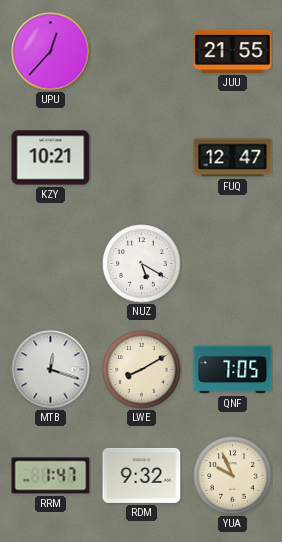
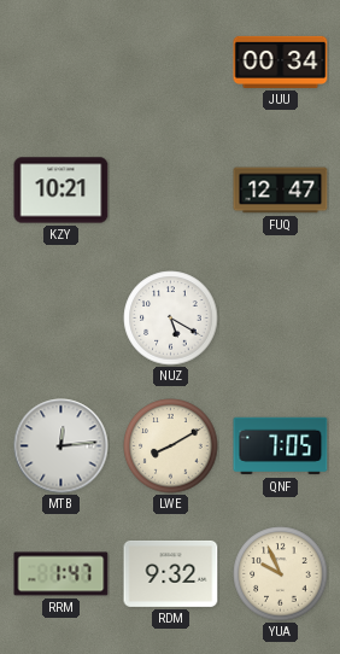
UPU: 12:37 -> none
JUU: 21:55 -> 00:34
MTB: 12:18 -> 12:14
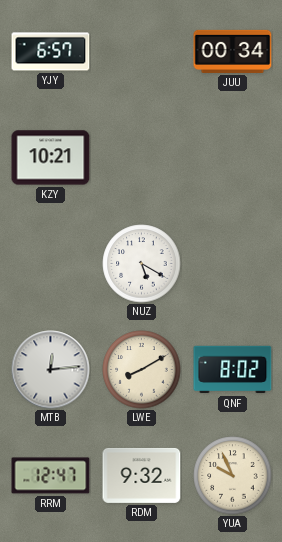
YJY: none -> 6:57
FUQ: 12:47 -> none
QNF: 7:05 -> 8:02
RRM: 1:47 -> 12:47
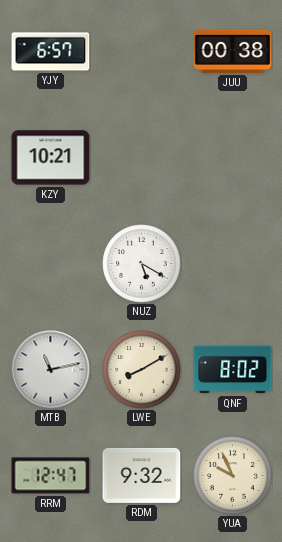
JUU: 00:34 -> 00:38
MTB: 12:14 -> 11:13
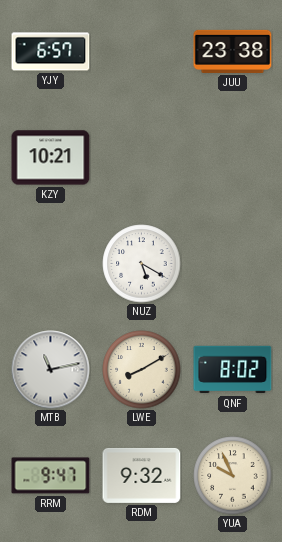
JUU: 00:38 -> 23:38
RRM: 12:47 -> 9:47
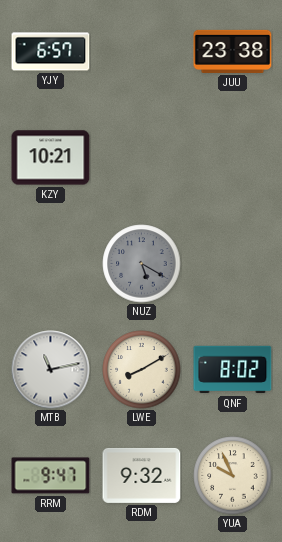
NUZ dial: white -> grey
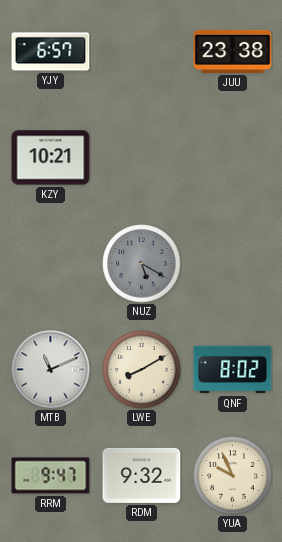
MTB: 11:13 -> 11:11
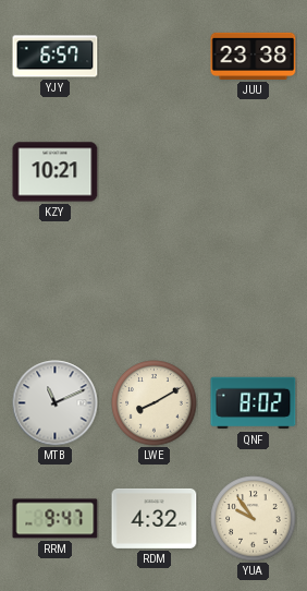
NUZ: 5:20 -> none
RDM: 9:32 -> 4:32
YUA: 9:56 -> 9:54
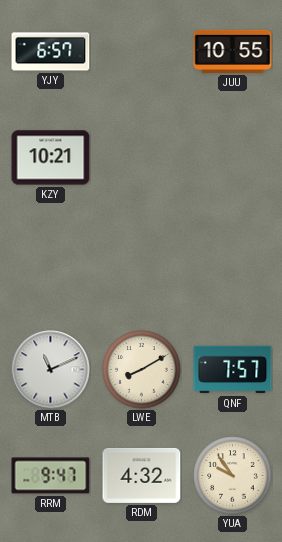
JUU: 23:38 -> 10:55
QNF: 8:02 -> 7:57
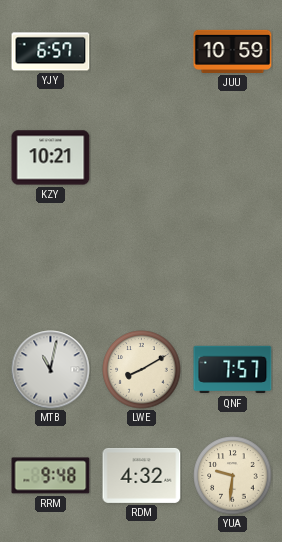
JUU: 10:55 -> 10:59
MTB: 11:11 -> 11:02
RRM: 9:47 -> 9:48
YUA: 9:54 -> 9:31
